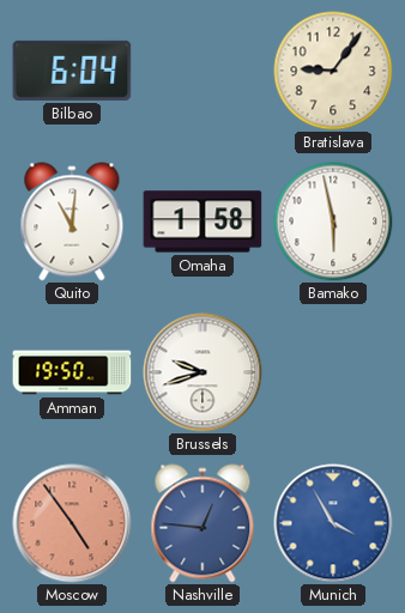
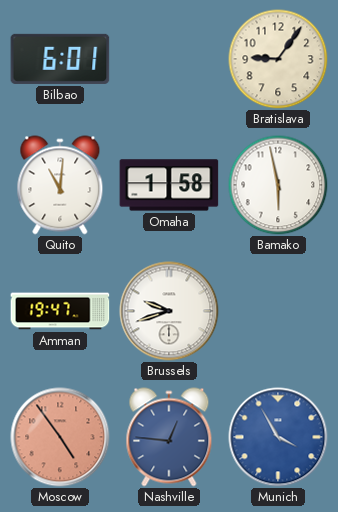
Bilbao: 6:04 -> 6:01
Amman: 19:50 -> 19:47
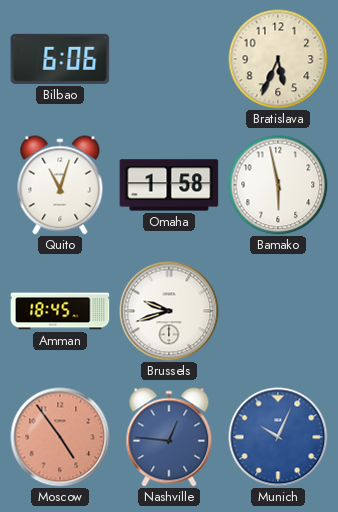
Bilbao: 6:01 -> 6:06
Bratislava: 9:06 -> 5:34
Quito: 11:01 -> 11:03
Amman: 19:47 -> 18:45
Munich: 3:55 -> 10:04
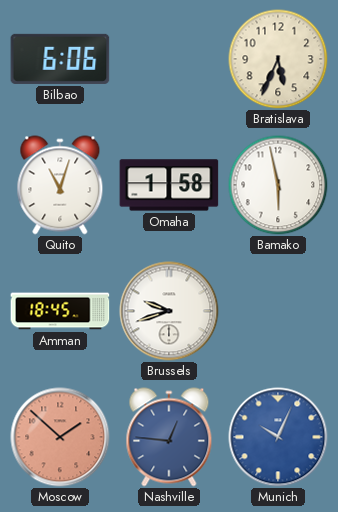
Moscow: 4:54 -> 1:52
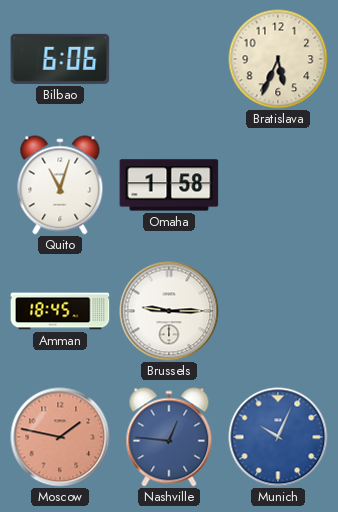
Bamako: 5:58 -> none
Brussels: 9:42 -> 9:15
Moscow: 1:52 -> 1:47
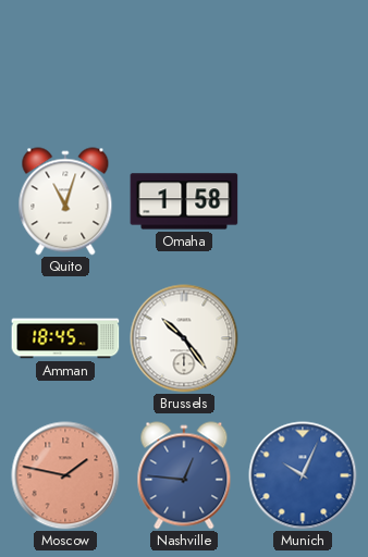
Bilbao: 6:06 -> none
Bratislava: 5:34 -> none
Brussels: 9:15 -> 10:24
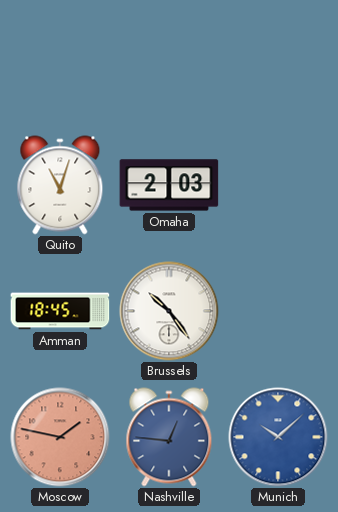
Omaha: 1:58 -> 2:03
Munich: 10:04 -> 10:08
